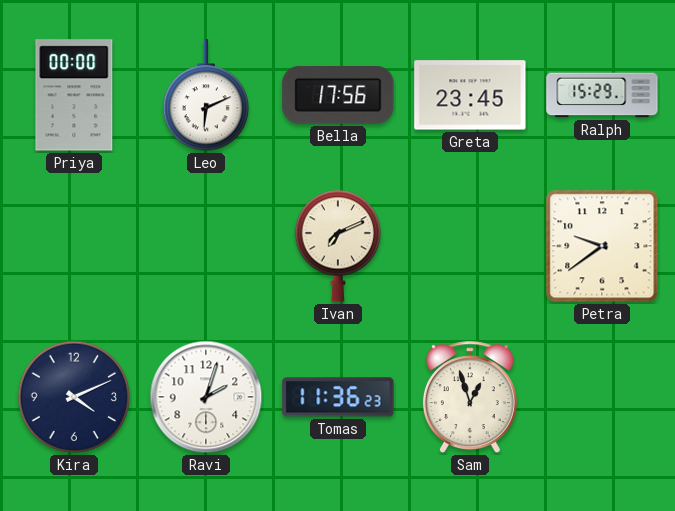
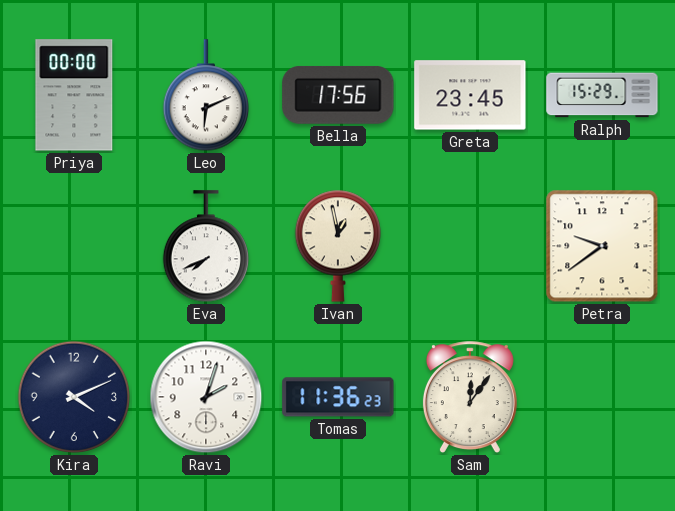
Eva: none -> 7:41
Ivan: 7:11 -> 12:58
Sam: 12:57 -> 12:06
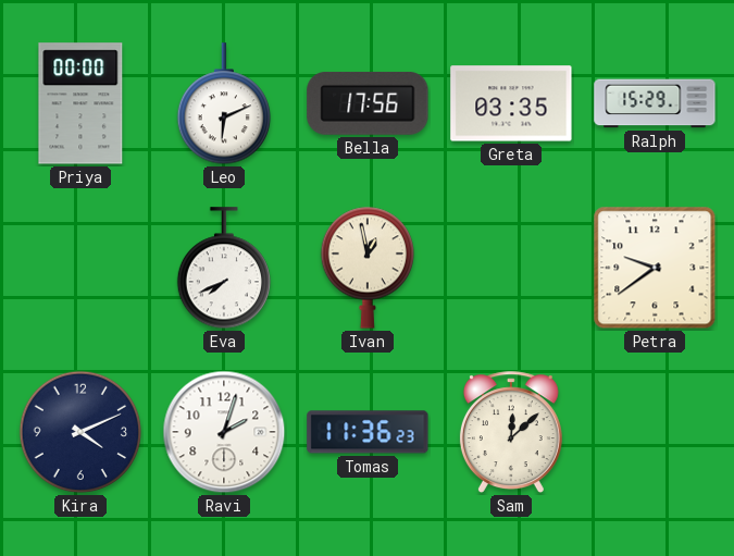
Greta: 23:45 -> 03:35
Sam: 12:06 -> 12:08
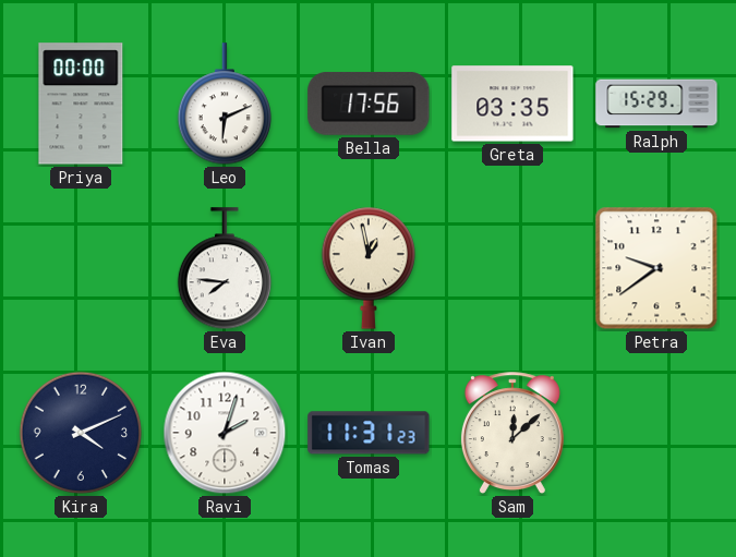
Eva: 7:41 -> 7:46
Tomas: 11:36 -> 11:31
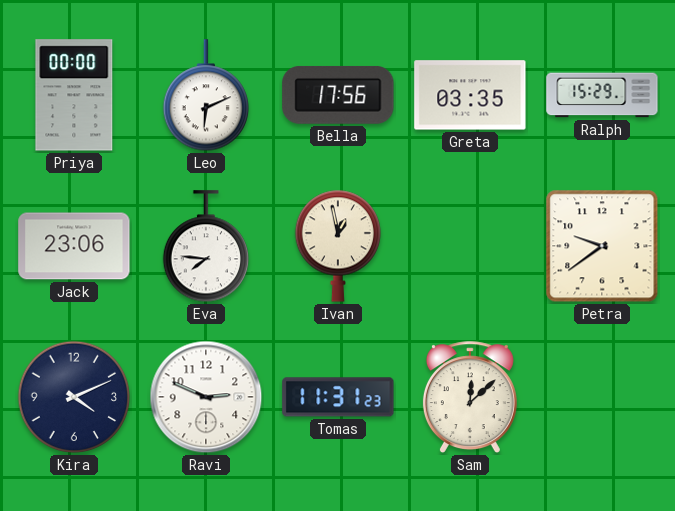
Jack: none -> 23:06
Ravi: 2:03 -> 2:49
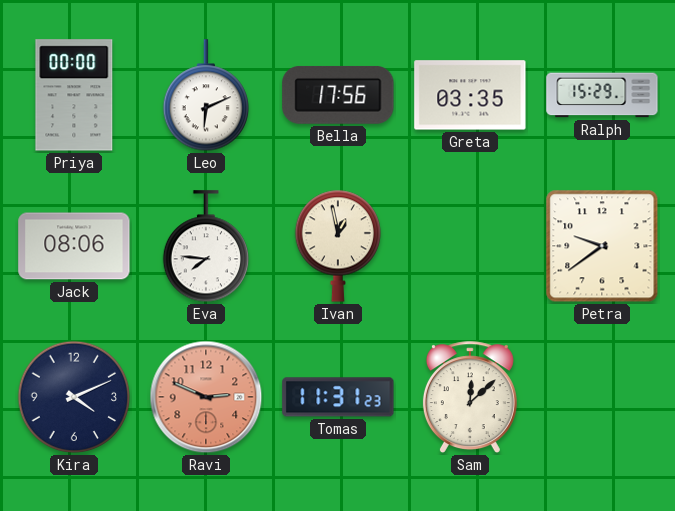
Jack: 23:06 -> 08:06
Ravi dial: white -> salmon
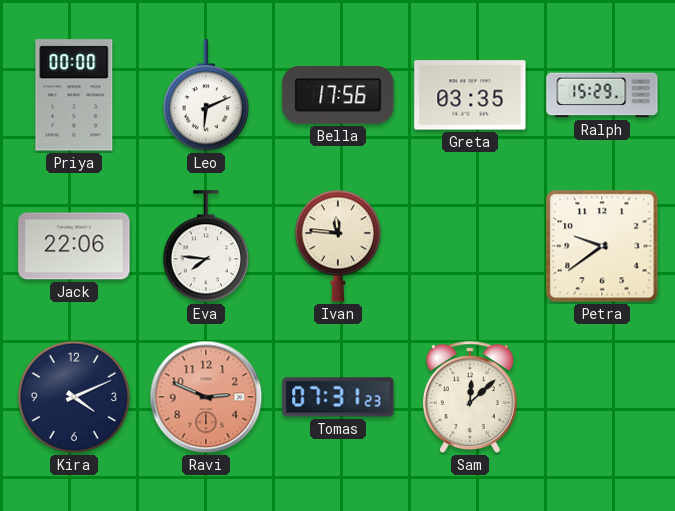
Jack: 08:06 -> 22:06
Ivan: 12:58 -> 11:46
Tomas: 11:31 -> 07:31
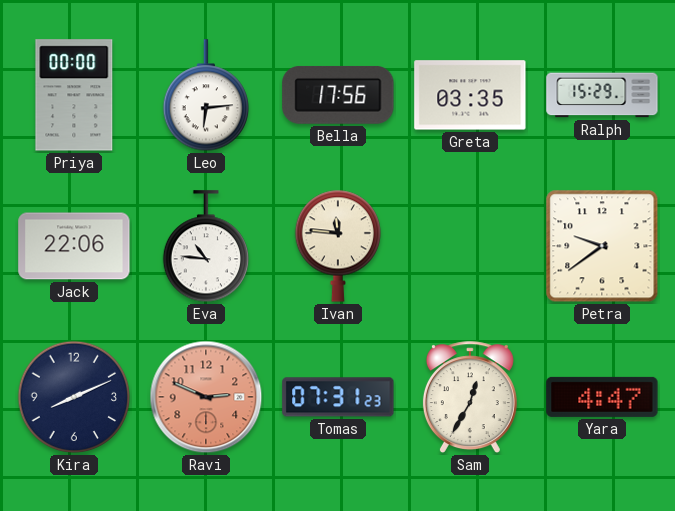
Leo: 6:11 -> 6:14
Eva: 7:46 -> 10:46
Kira: 4:11 -> 8:11
Sam: 12:08 -> 12:35
Yara: none -> 4:47
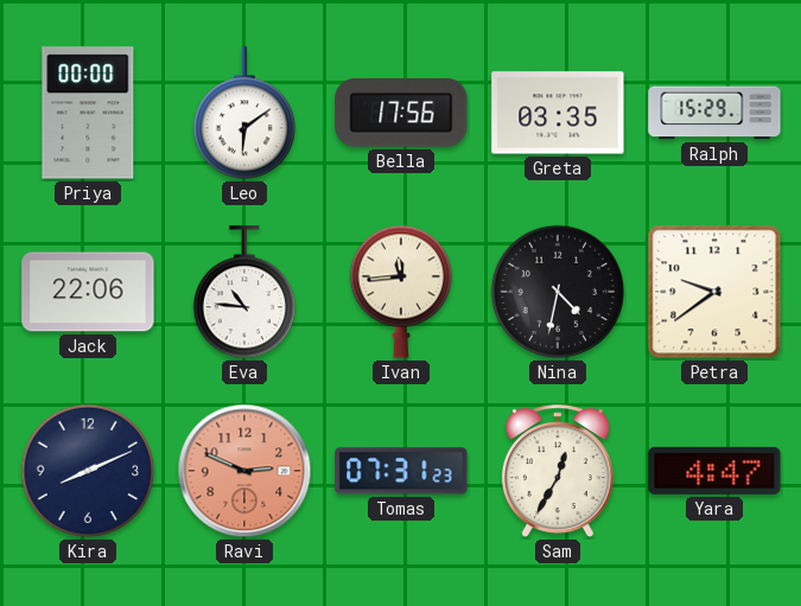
Leo: 6:14 -> 6:09
Ivan: 11:46 -> 11:44
Nina: none -> 4:32
